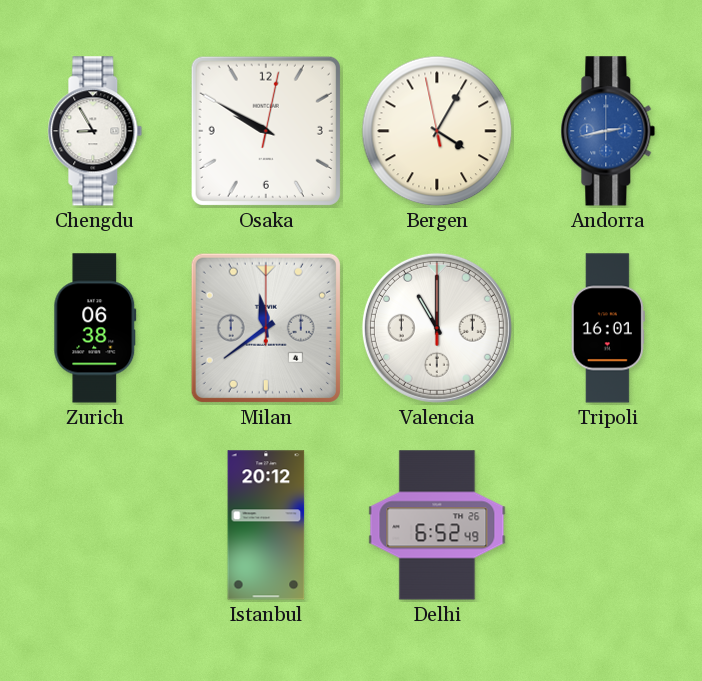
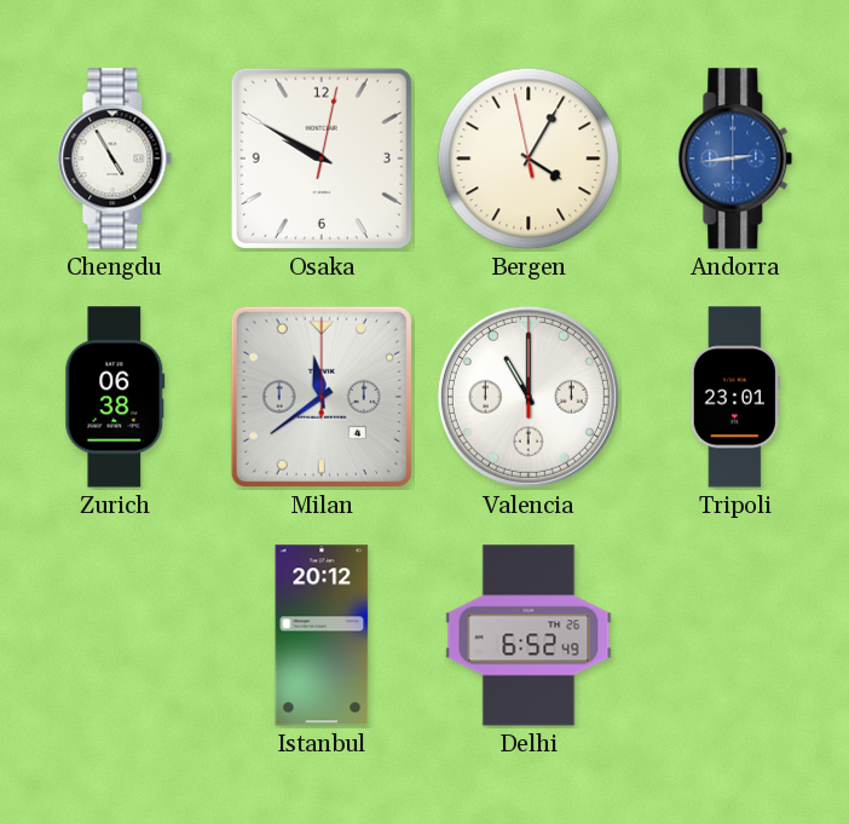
Chengdu: 8:55 -> 4:55
Andorra: 2:43 -> 2:44
Tripoli: 16:01 -> 23:01
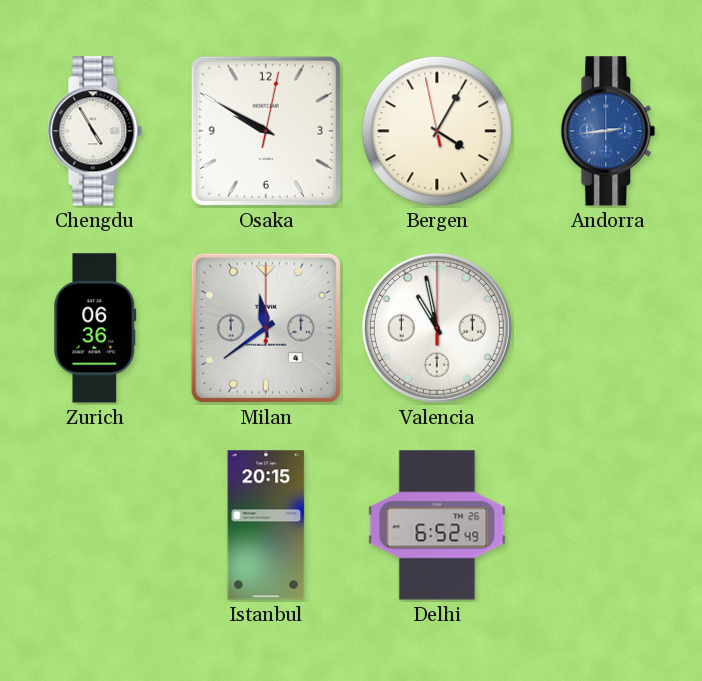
Zurich: 06:38 -> 06:36
Valencia: 11:00 -> 10:58
Tripoli: 23:01 -> none
Istanbul: 20:12 -> 20:15
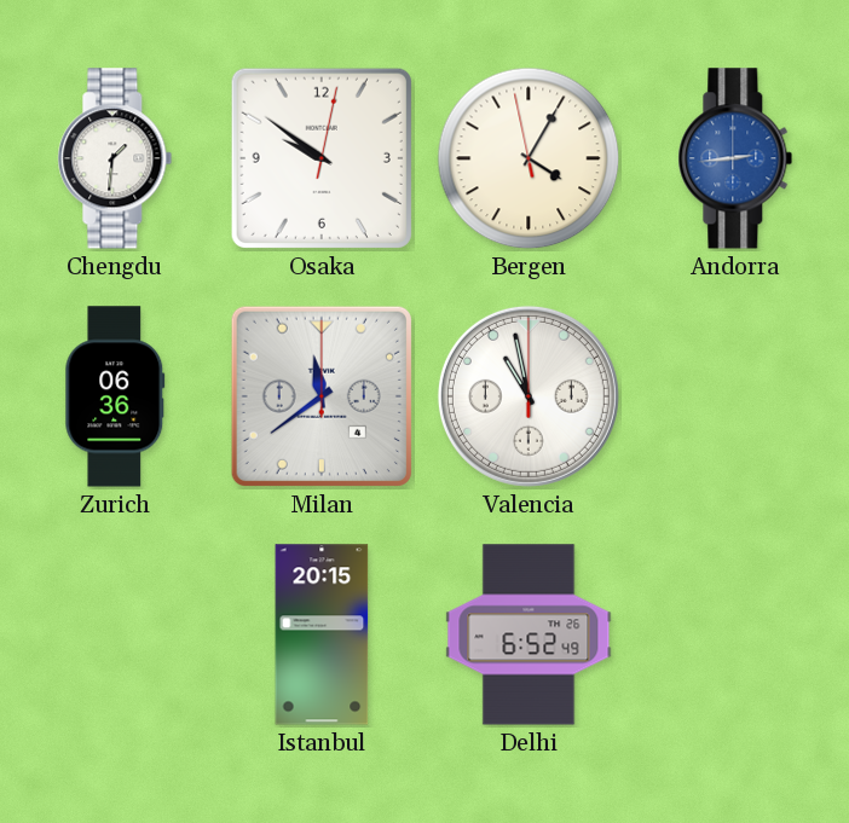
Chengdu: 4:55 -> 1:31
Osaka: 9:50 -> 9:51
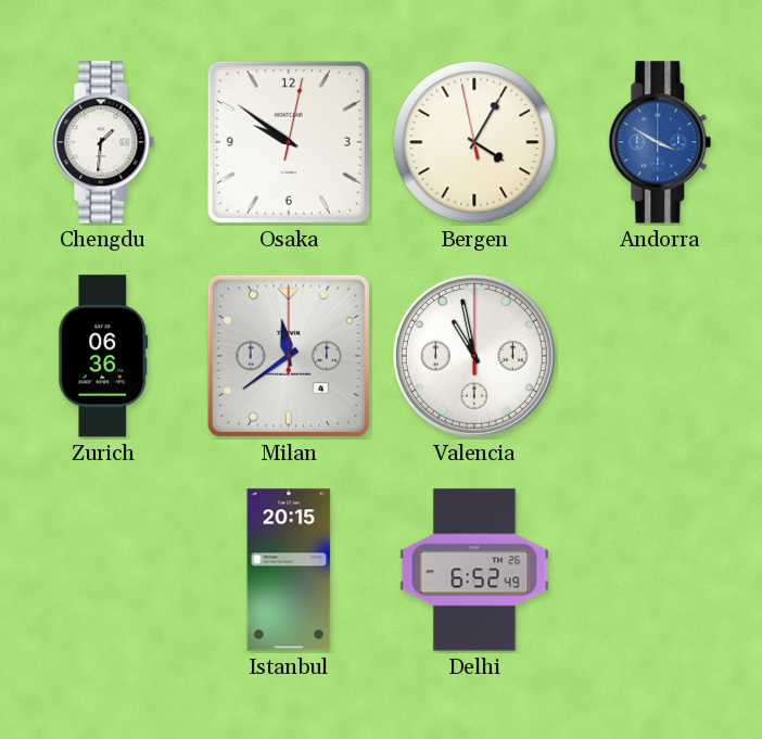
Andorra: 2:44 -> 3:50
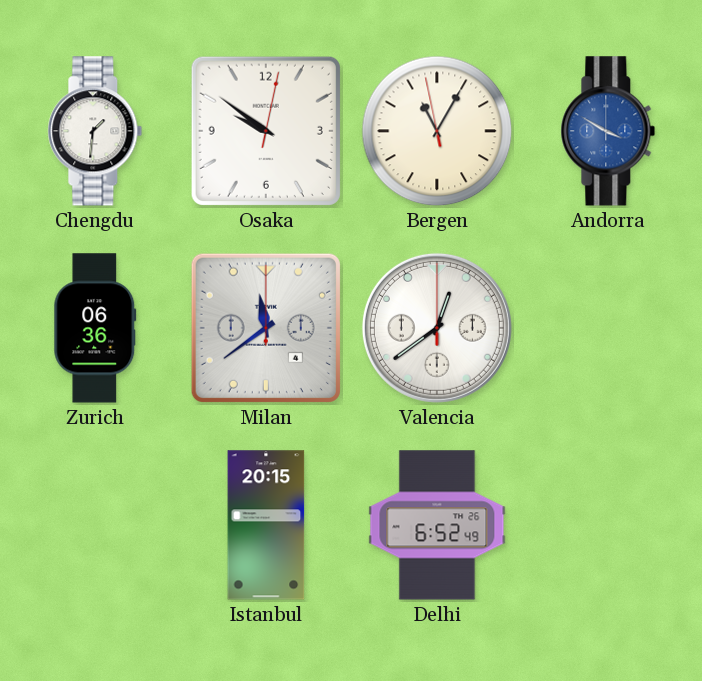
Bergen: 4:04 -> 11:04
Valencia: 10:58 -> 12:39
